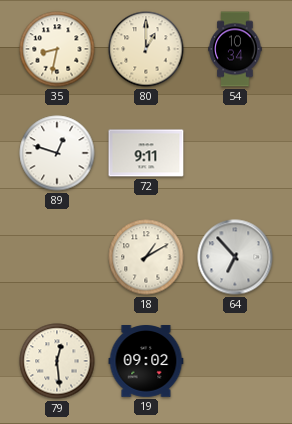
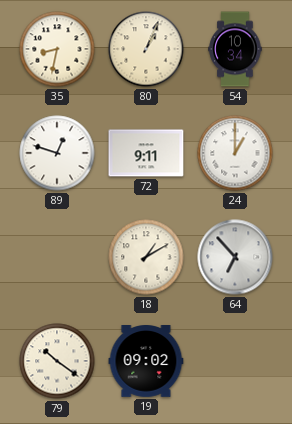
80: 1:00 -> 1:04
24: none -> 1:00
79: 12:29 -> 10:21
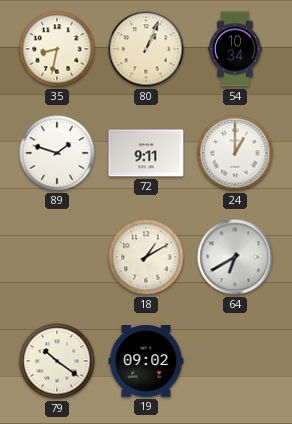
89: 12:48 -> 1:48
64: 6:53 -> 6:40
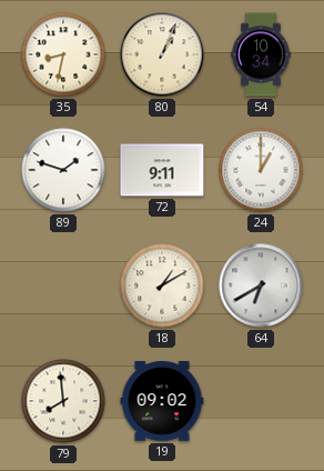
79: 10:21 -> 7:59
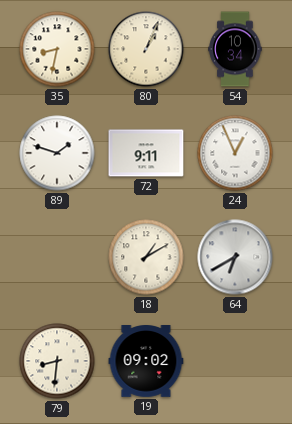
24: 1:00 -> 12:56
79: 7:59 -> 8:31
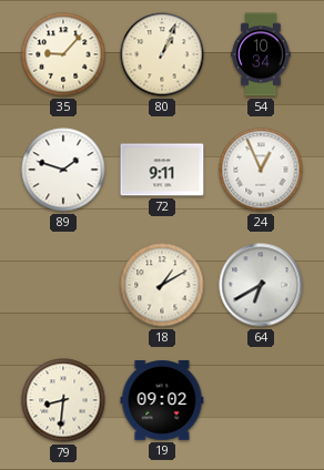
35: 8:32 -> 9:07
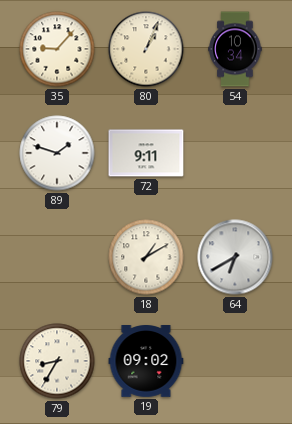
24: 12:56 -> none
79: 8:31 -> 8:35
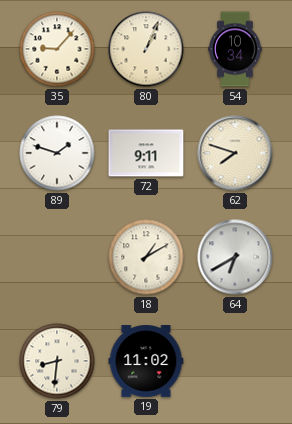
62: none -> 7:48
79: 8:35 -> 8:31
19: 09:02 -> 11:02
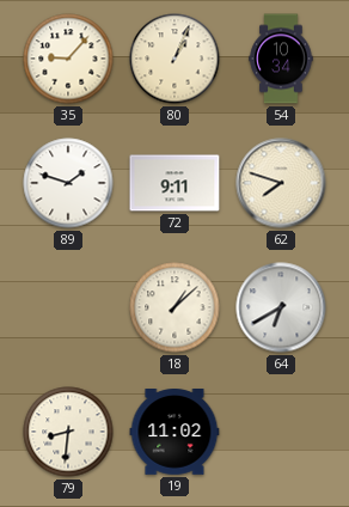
18: 1:10 -> 1:08
